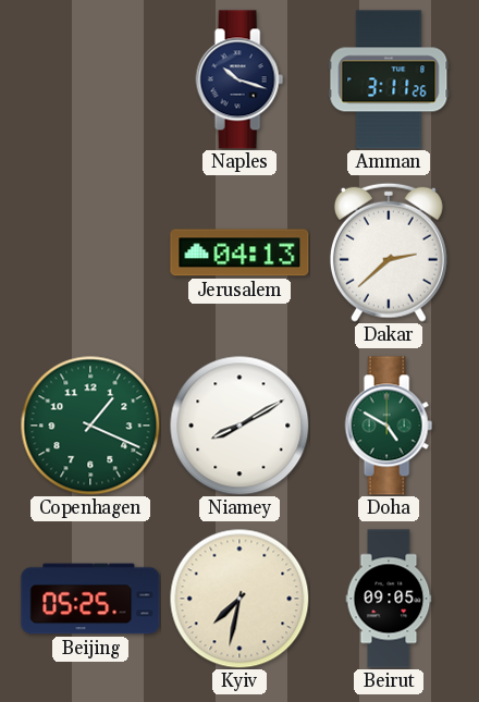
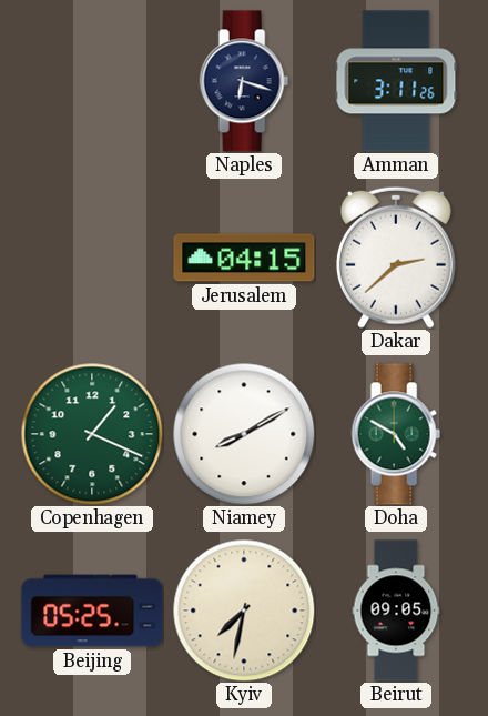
Naples: 10:18 -> 6:18
Jerusalem: 04:13 -> 04:15
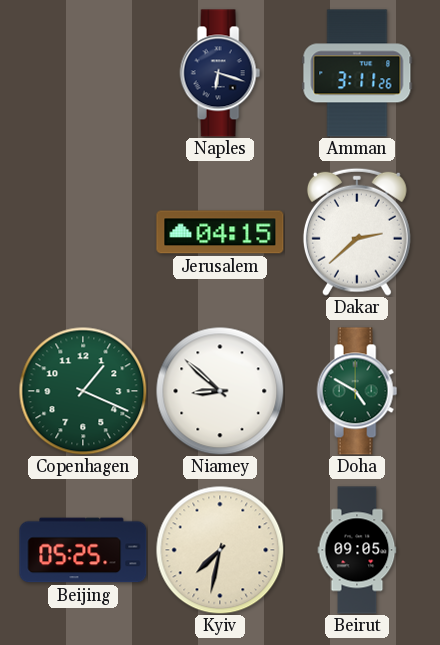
Niamey: 8:10 -> 8:52
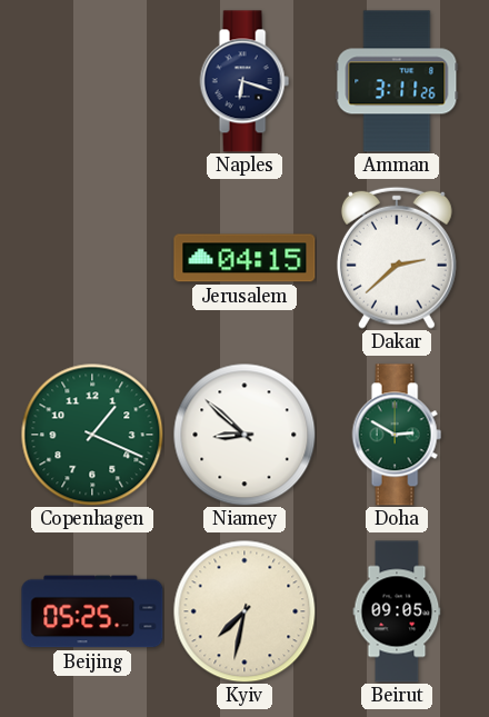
Doha: 4:50 -> 2:50
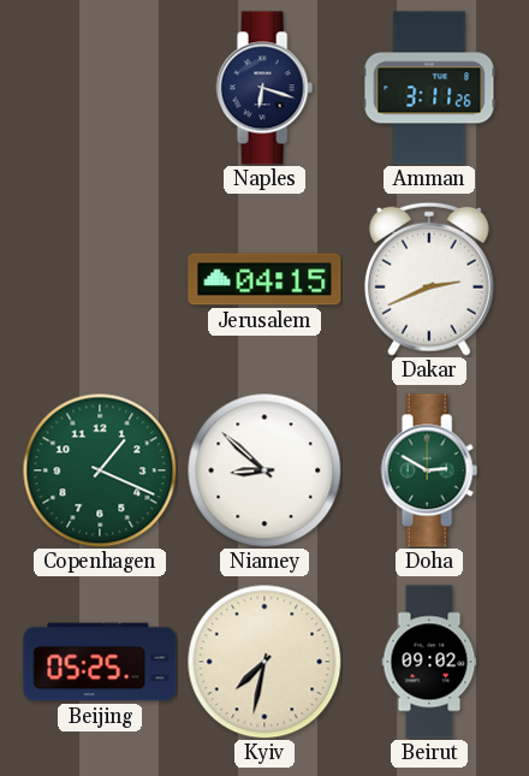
Dakar: 2:38 -> 2:41
Beirut: 09:05 -> 09:02
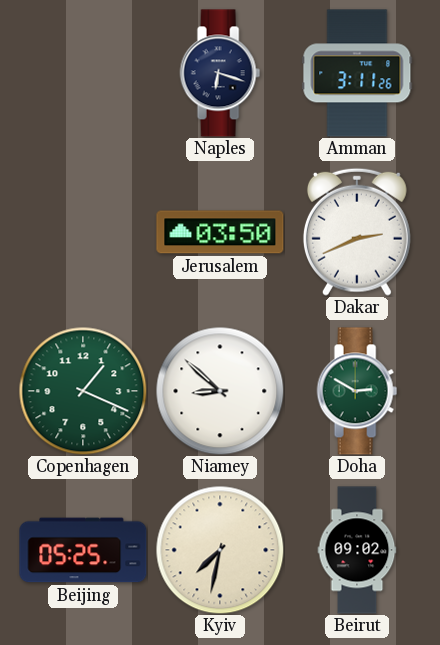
Jerusalem: 04:15 -> 03:50
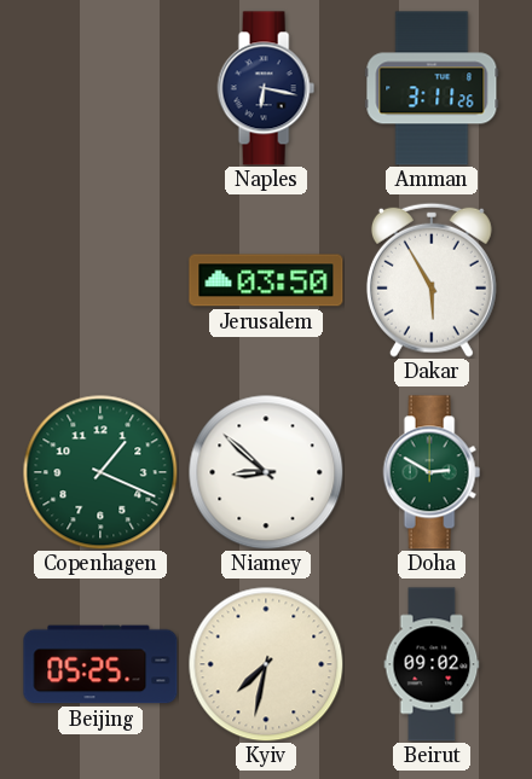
Naples: 6:18 -> 6:17
Dakar: 2:41 -> 5:55
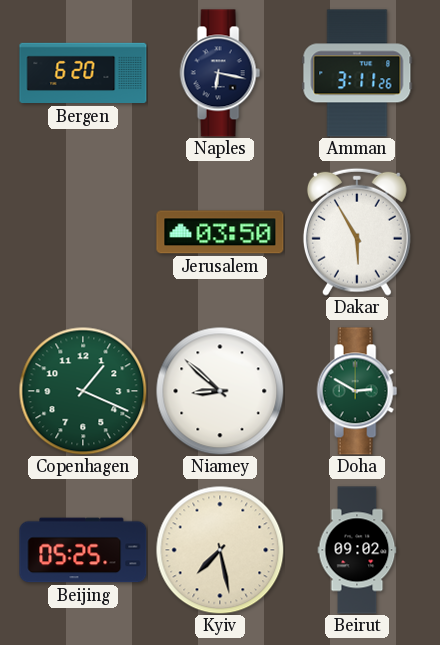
Bergen: none -> 6:20
Kyiv: 7:32 -> 7:28
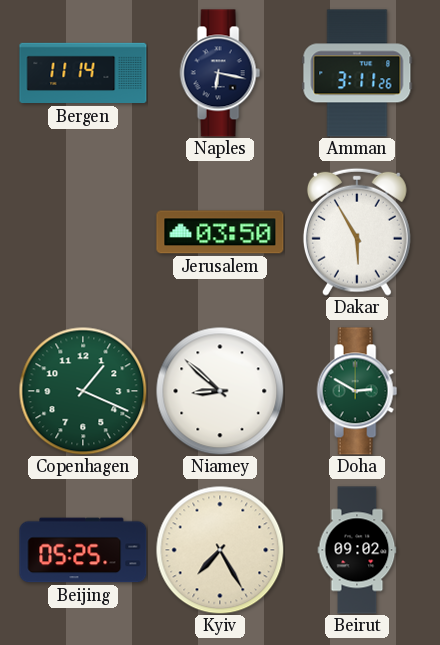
Bergen: 6:20 -> 11:14
Kyiv: 7:28 -> 7:25
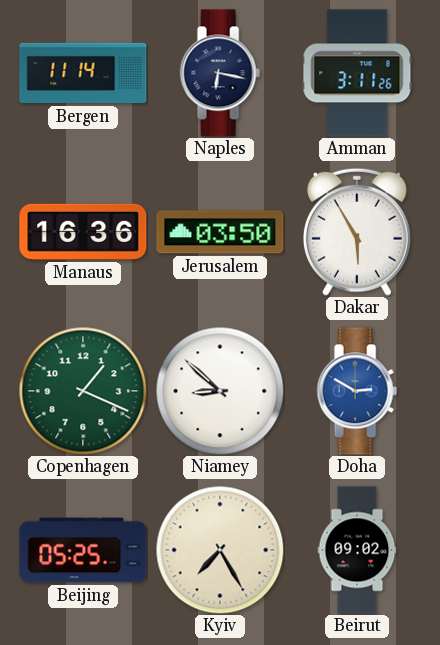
Manaus: none -> 16:36
Doha dial: green -> blue
